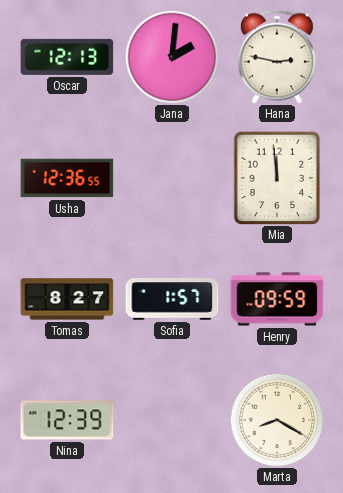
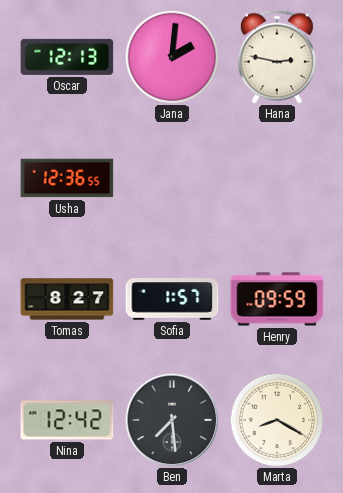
Mia: 11:59 -> none
Nina: 12:39 -> 12:42
Ben: none -> 7:29
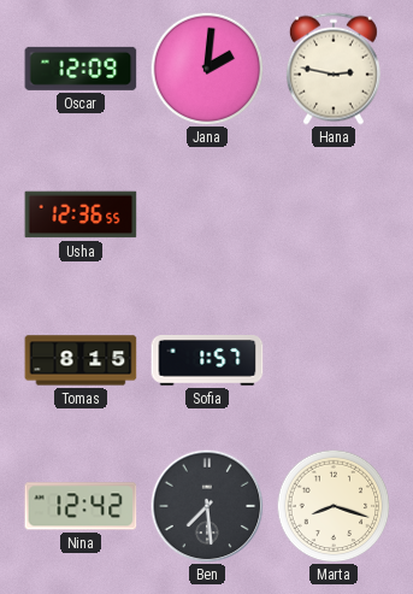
Oscar: 12:13 -> 12:09
Tomas: 8:27 -> 8:15
Henry: 09:59 -> none
Marta: 8:20 -> 8:18
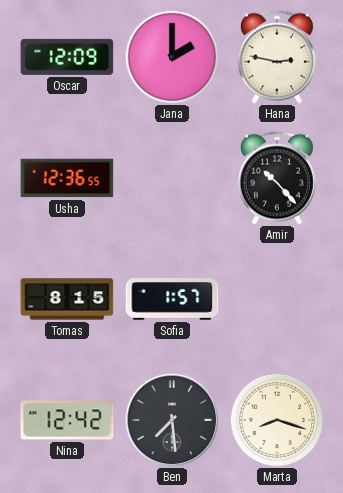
Jana: 2:01 -> 2:00
Amir: none -> 10:23
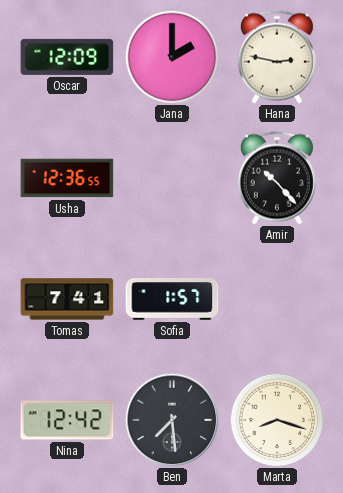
Tomas: 8:15 -> 7:41
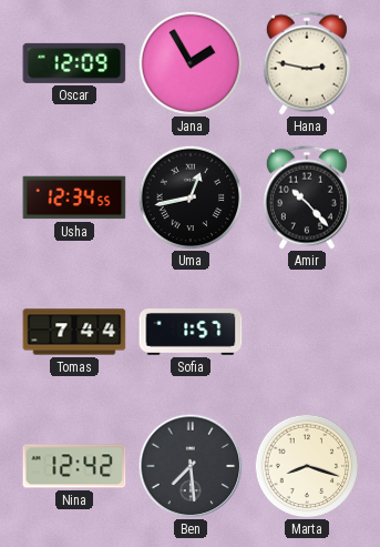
Jana: 2:00 -> 1:55
Usha: 12:36 -> 12:34
Uma: none -> 12:43
Tomas: 7:41 -> 7:44
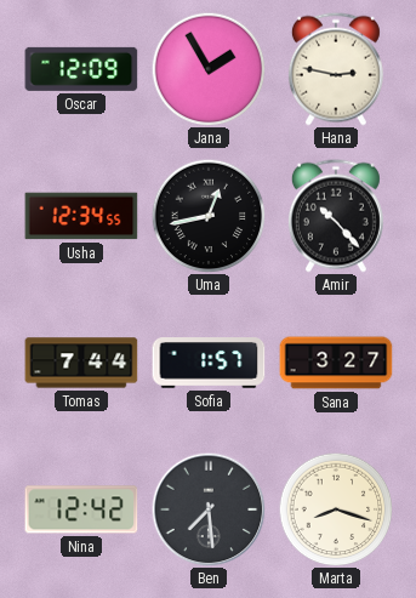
Sana: none -> 3:27
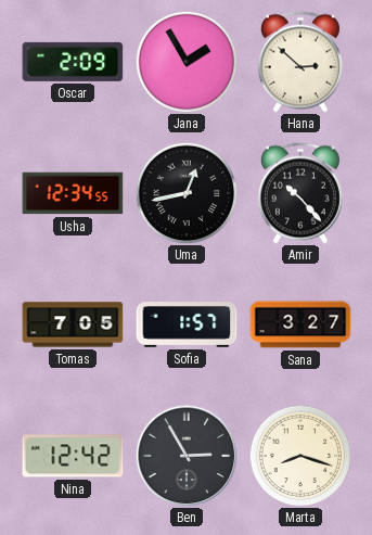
Oscar: 12:09 -> 2:09
Hana: 2:47 -> 2:52
Tomas: 7:44 -> 7:05
Ben: 7:29 -> 2:55
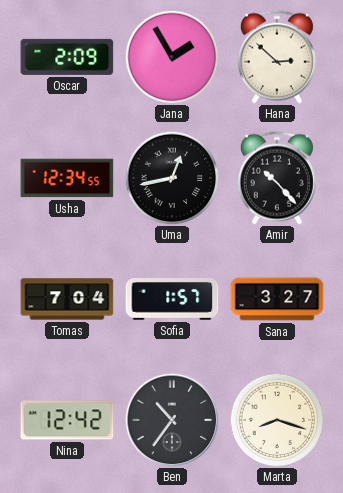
Tomas: 7:05 -> 7:04
Ben: 2:55 -> 10:36
